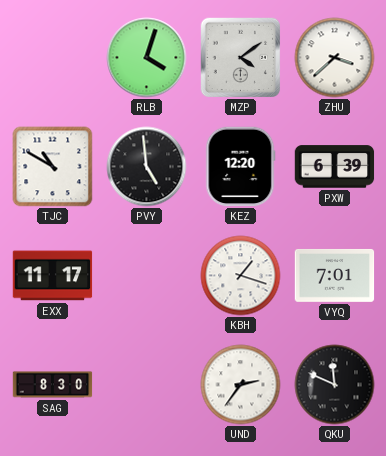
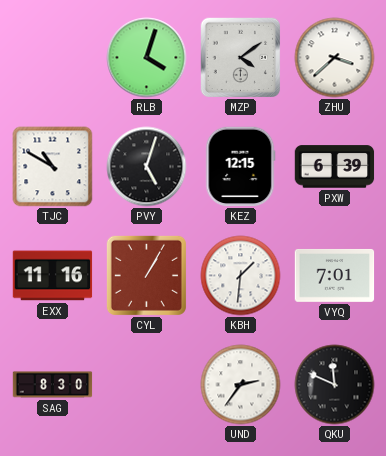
PVY: 4:59 -> 5:03
KEZ: 12:20 -> 12:15
EXX: 11:17 -> 11:16
CYL: none -> 1:05
KBH: 1:18 -> 1:31
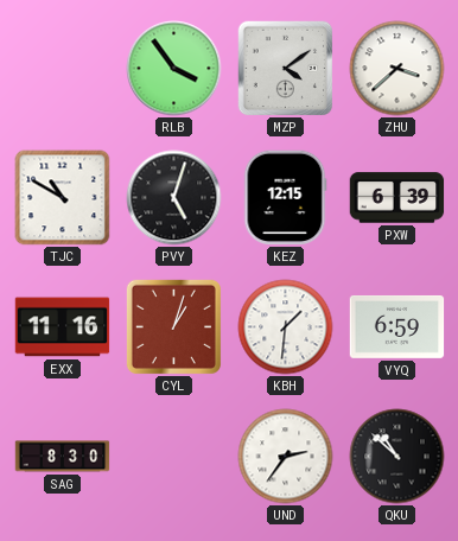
RLB: 4:03 -> 3:54
CYL: 1:05 -> 1:03
VYQ: 7:01 -> 6:59
QKU: 11:49 -> 10:52
